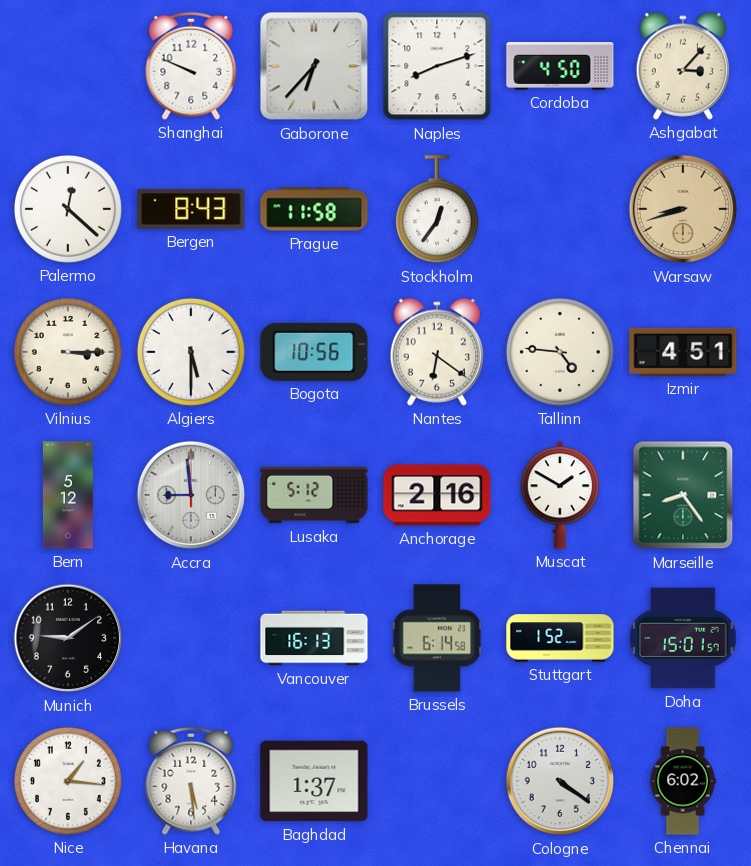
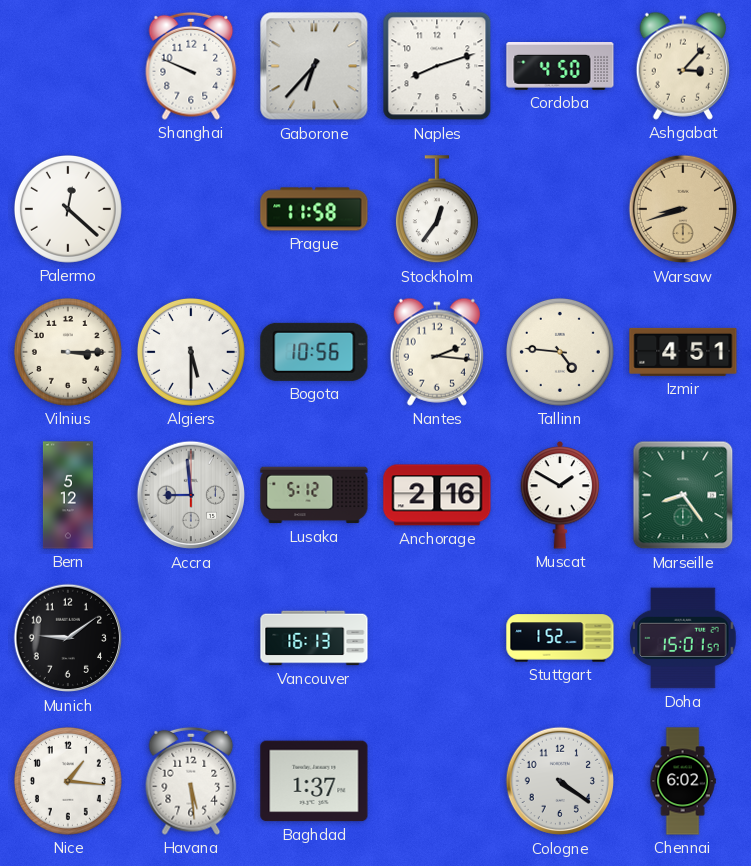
Bergen: 8:43 -> none
Nantes: 6:21 -> 2:16
Brussels: 6:14 -> none
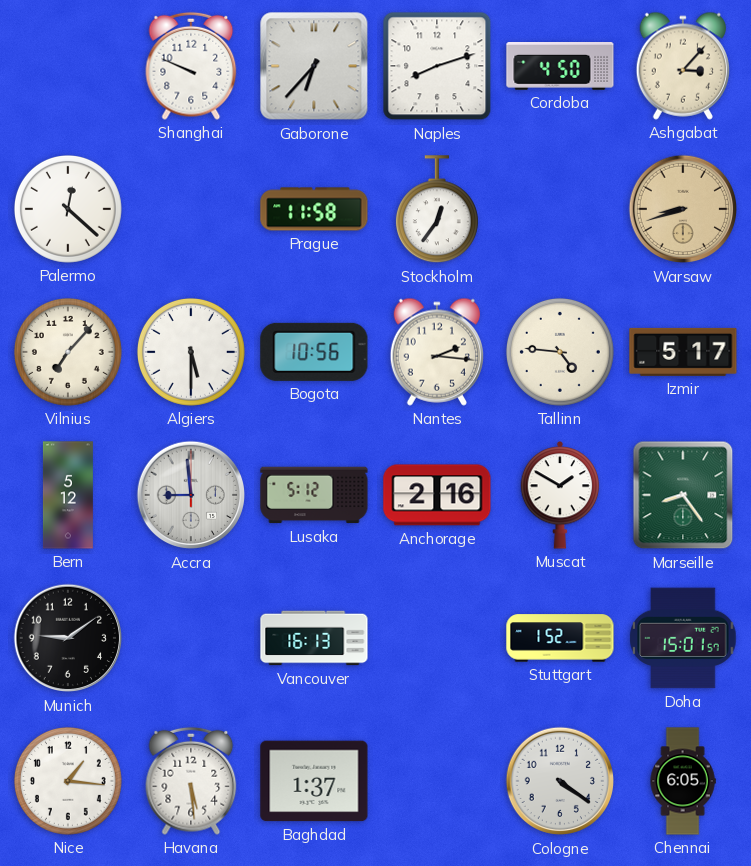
Vilnius: 3:15 -> 7:07
Izmir: 4:51 -> 5:17
Chennai: 6:02 -> 6:05
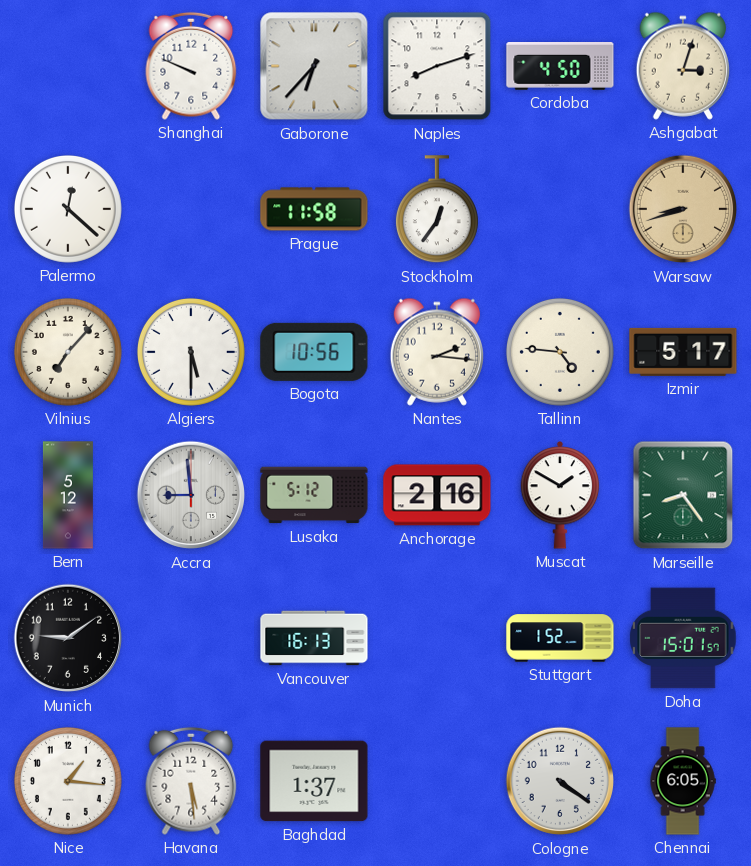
Ashgabat: 3:07 -> 3:03
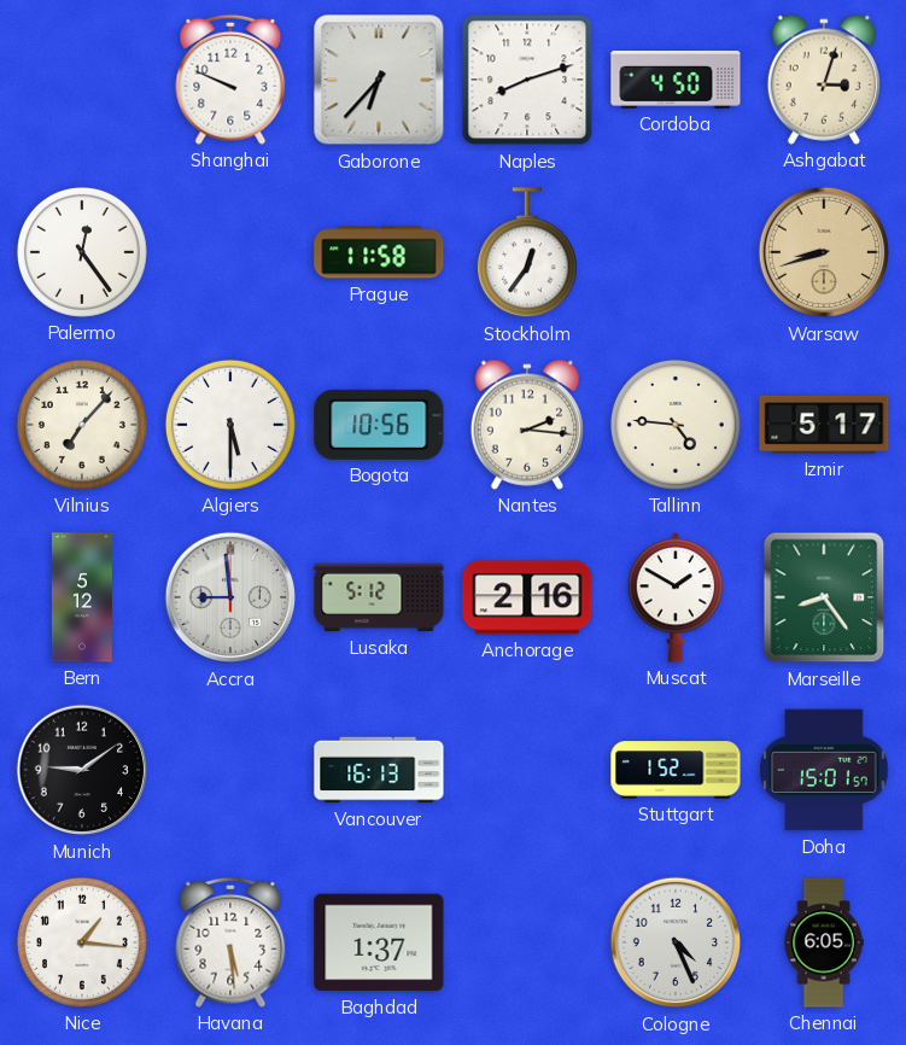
Palermo: 12:22 -> 12:24
Cologne: 4:21 -> 4:26
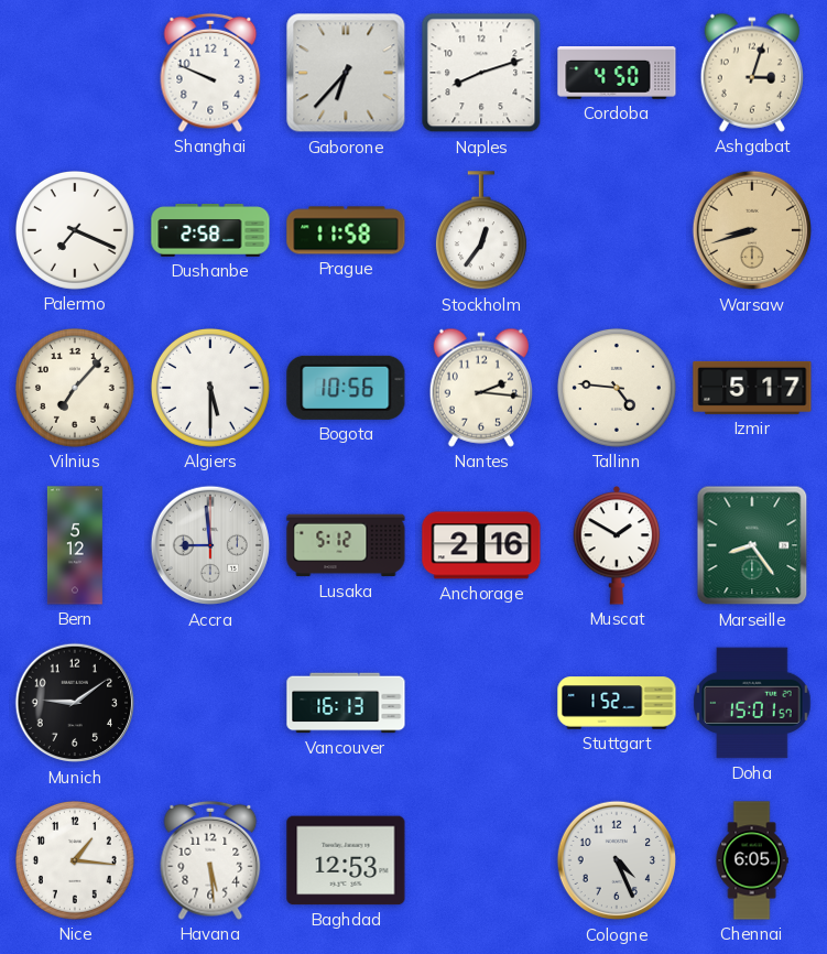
Palermo: 12:24 -> 7:19
Dushanbe: none -> 2:58
Baghdad: 1:37 -> 12:53
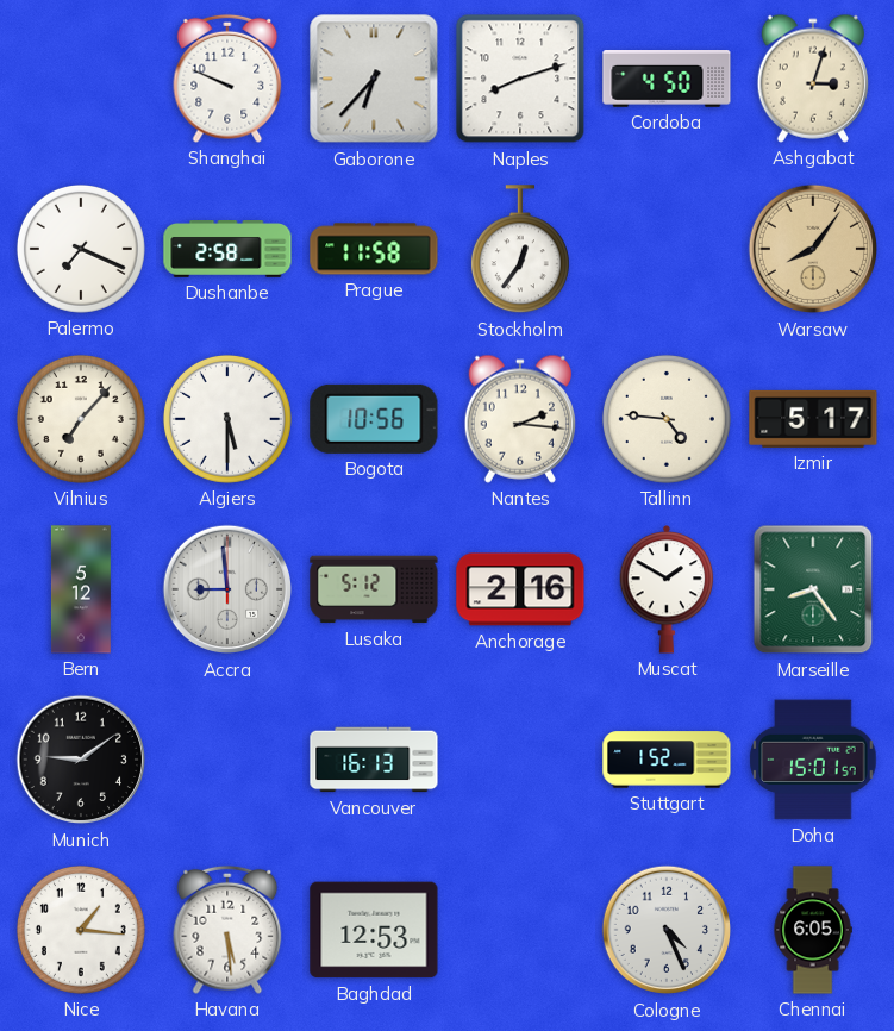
Warsaw: 8:42 -> 8:06
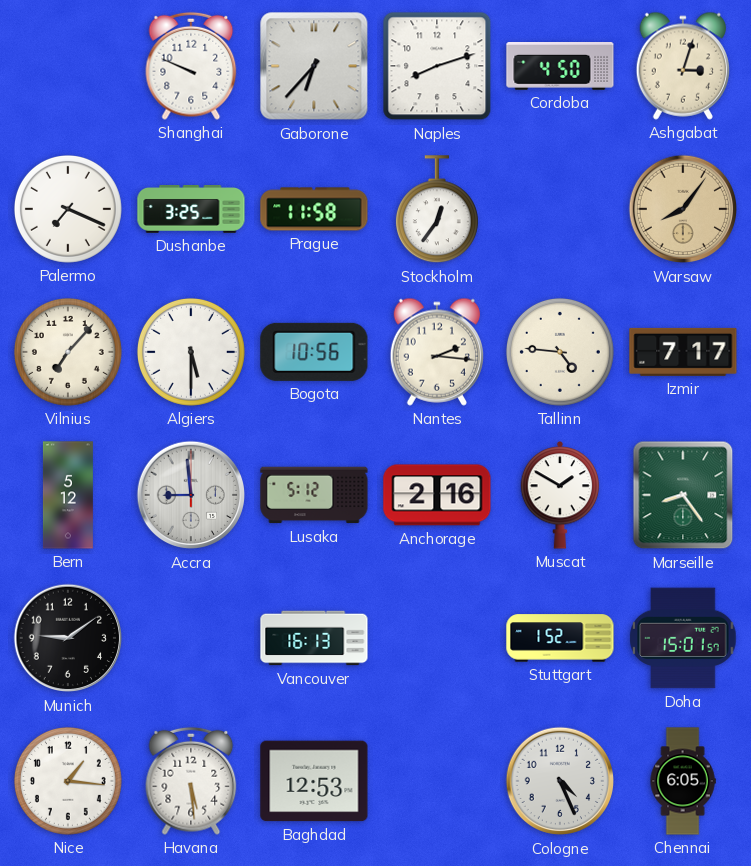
Dushanbe: 2:58 -> 3:25
Izmir: 5:17 -> 7:17
